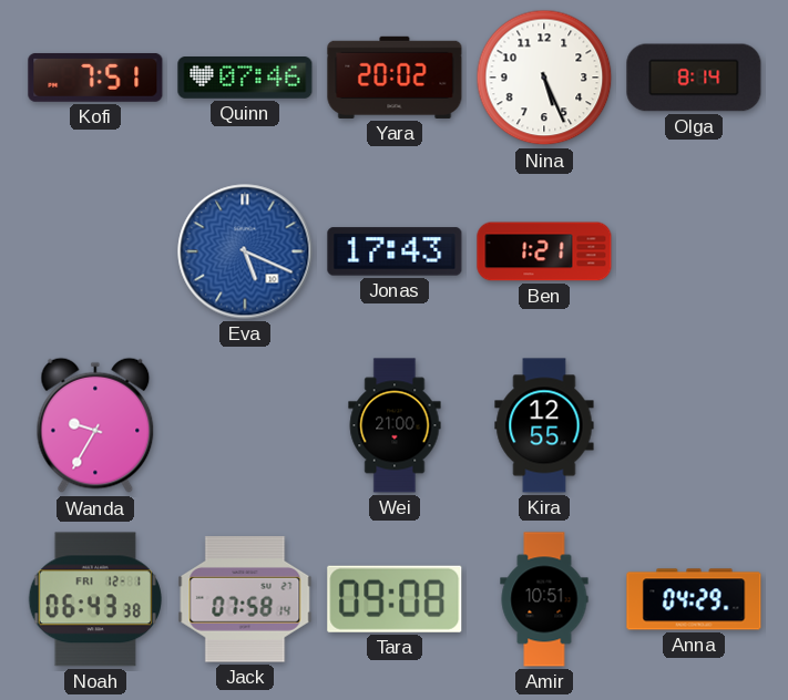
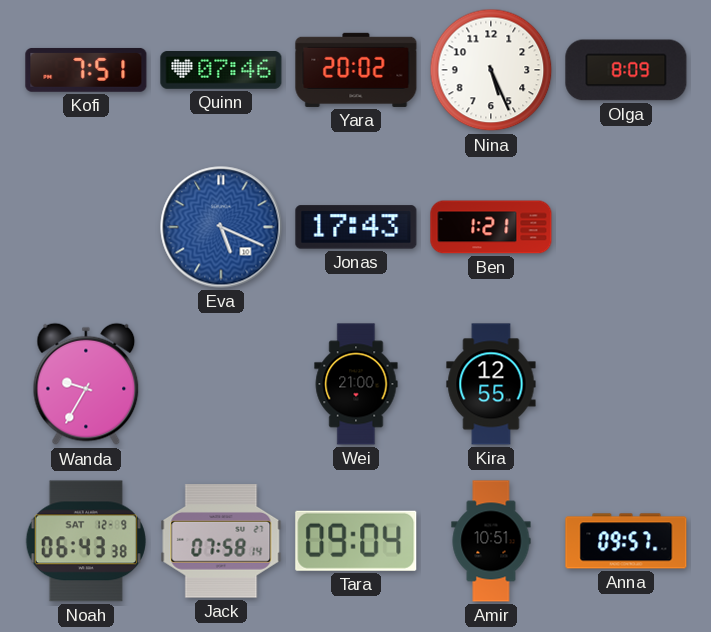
Olga: 8:14 -> 8:09
Noah date: FRI 12-1 -> SAT 12-9
Tara: 09:08 -> 09:04
Anna: 04:29 -> 09:57
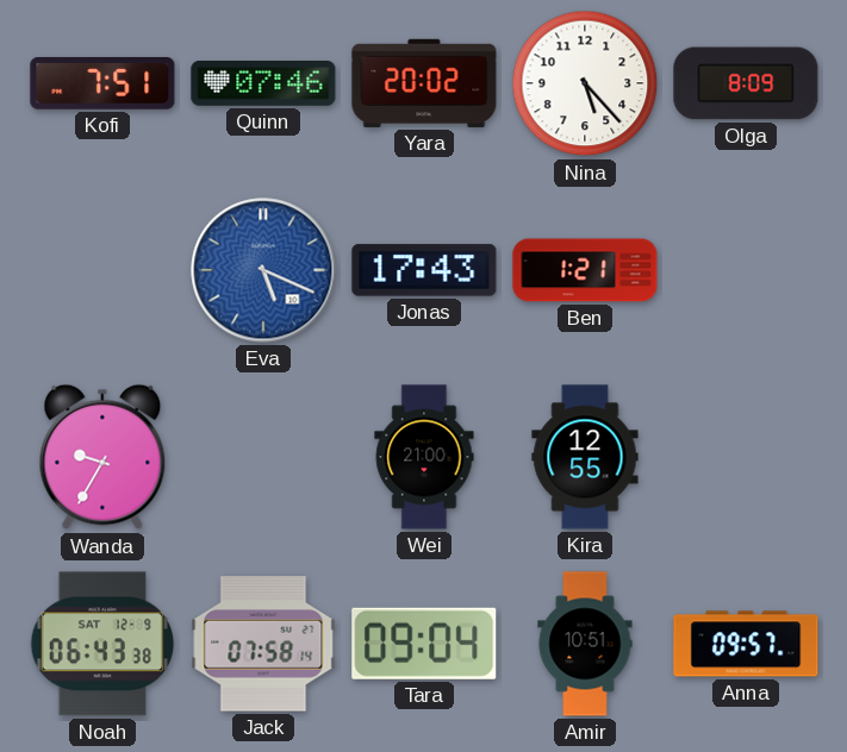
Nina: 5:26 -> 5:23
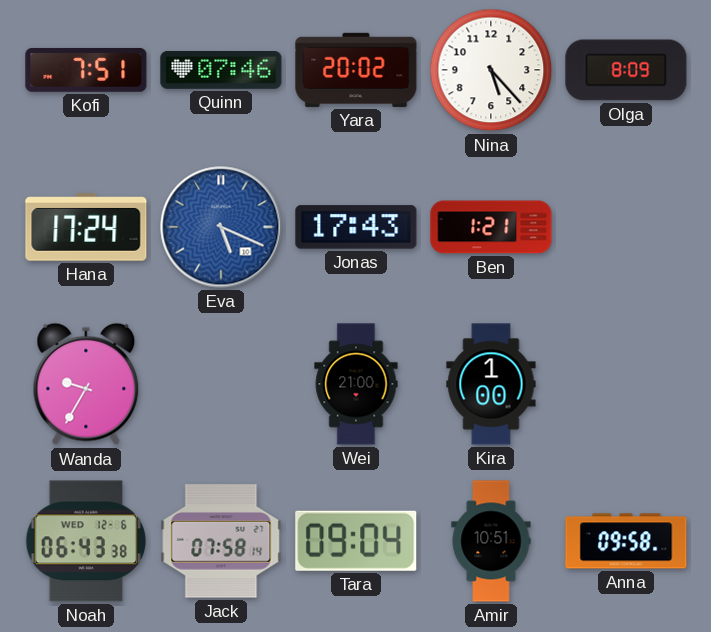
Hana: none -> 17:24
Kira: 12:55 -> 1:00
Noah date: SAT 12-9 -> WED 12-6
Anna: 09:57 -> 09:58
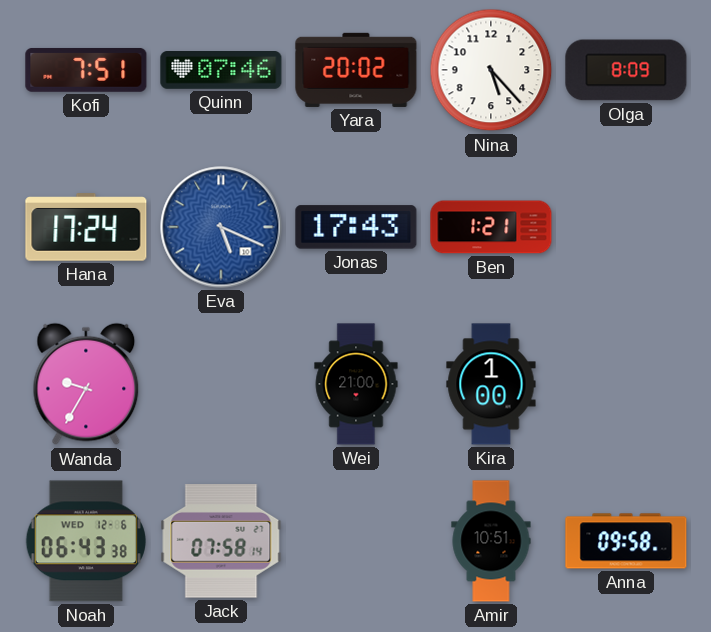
Tara: 09:04 -> none
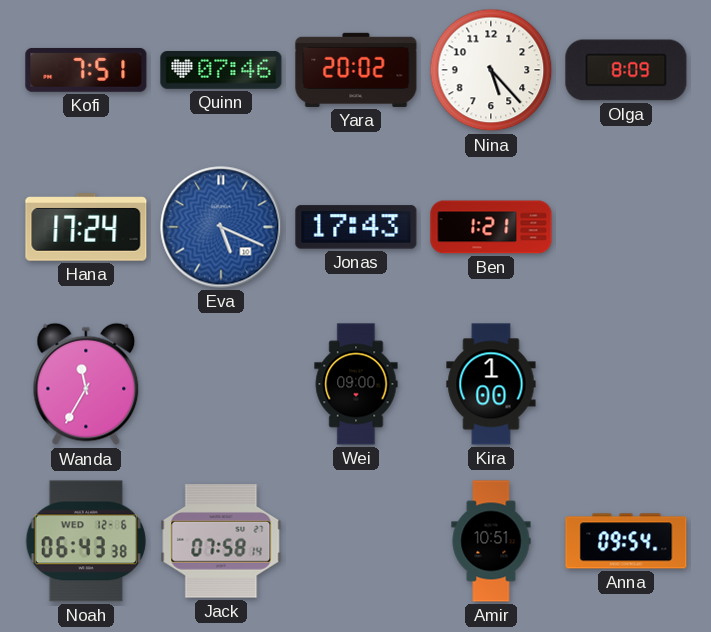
Wanda: 9:35 -> 11:35
Wei: 21:00 -> 09:00
Anna: 09:58 -> 09:54
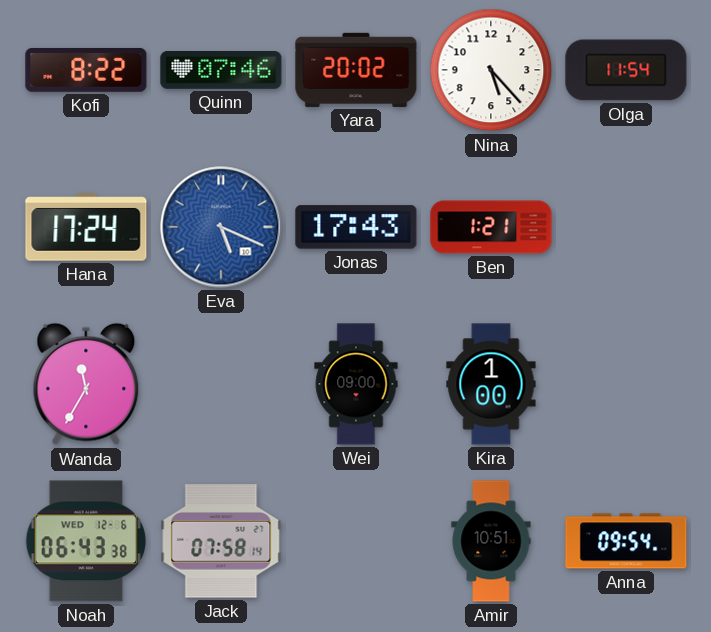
Kofi: 7:51 -> 8:22
Olga: 8:09 -> 11:54
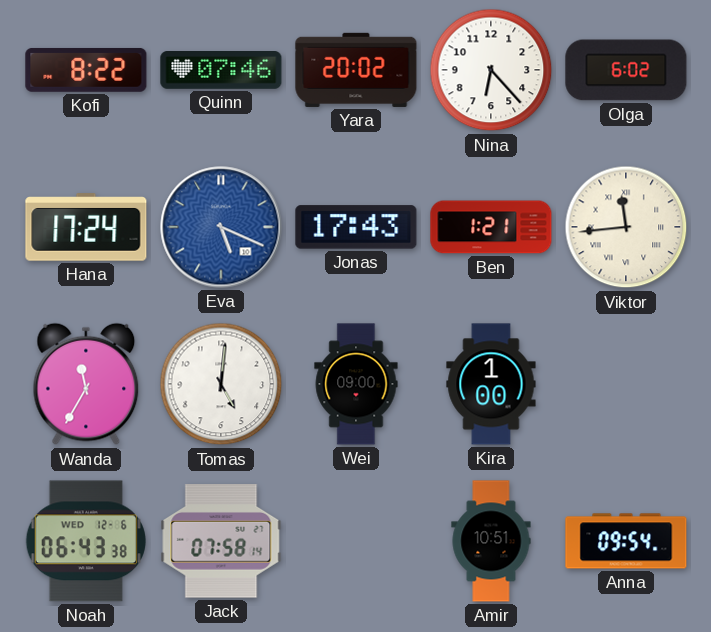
Nina: 5:23 -> 6:23
Olga: 11:54 -> 6:02
Viktor: none -> 11:44
Tomas: none -> 5:01
